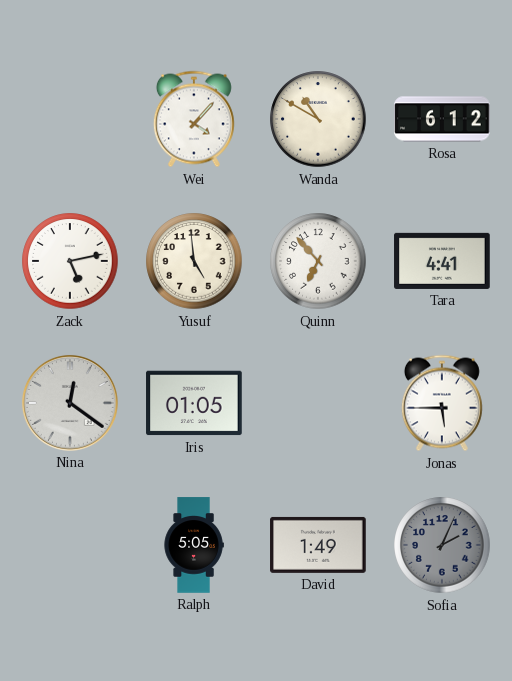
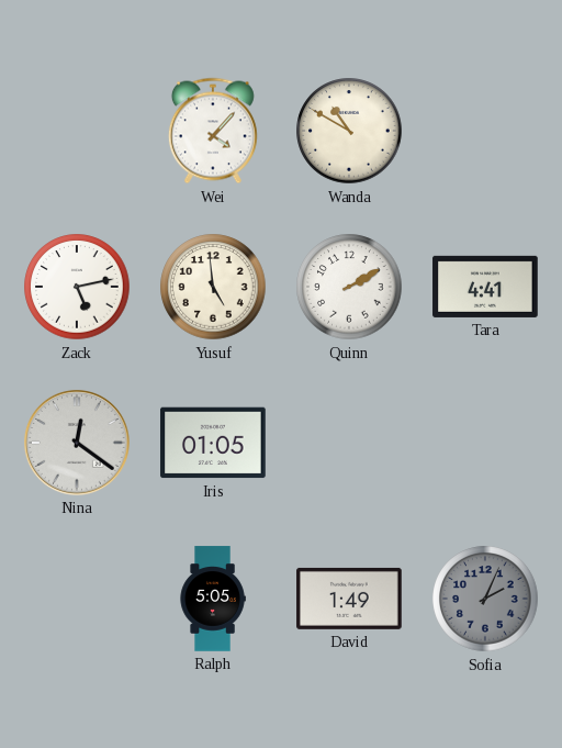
Rosa: 6:12 -> none
Quinn: 6:53 -> 2:10
Jonas: 5:45 -> none
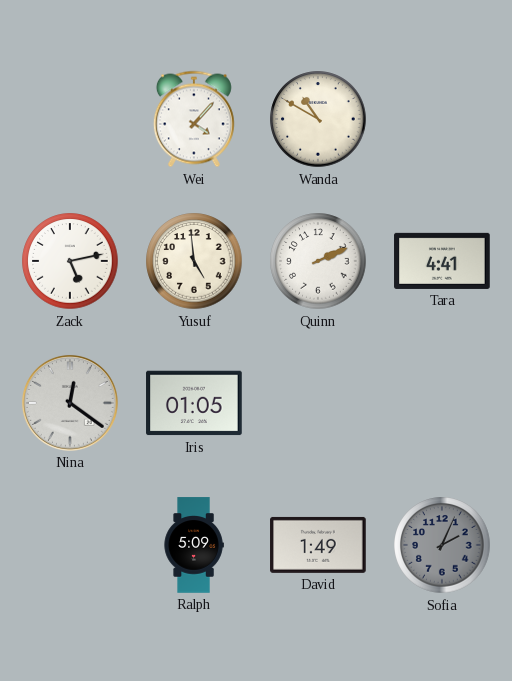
Quinn: 2:10 -> 2:11
Ralph: 5:05 -> 5:09
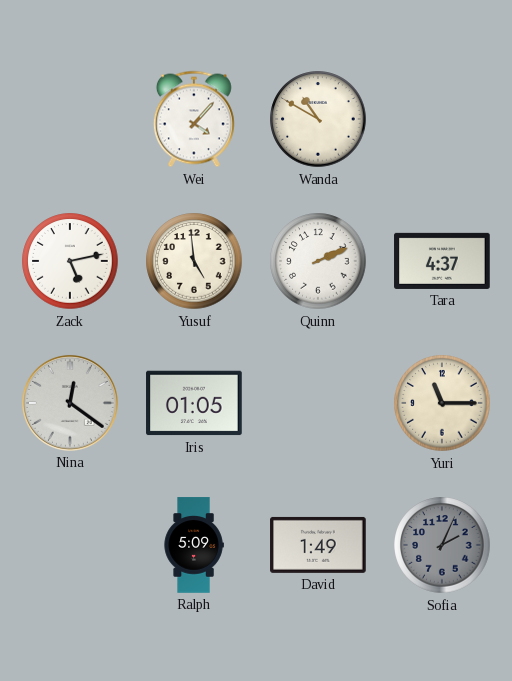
Tara: 4:41 -> 4:37
Yuri: none -> 11:15
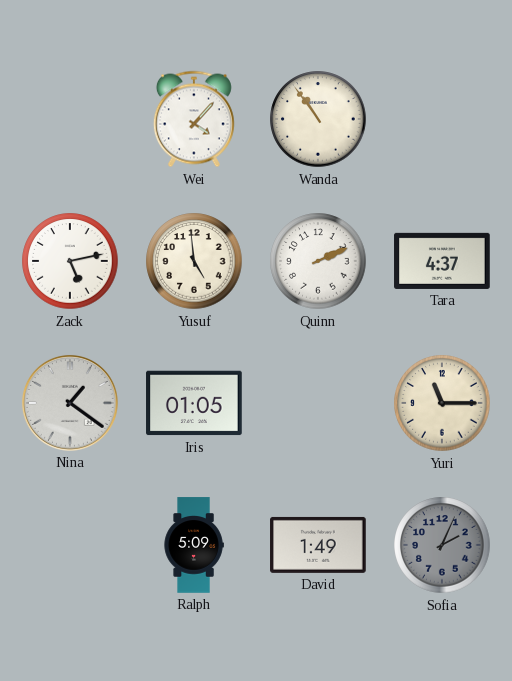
Wanda: 10:50 -> 10:54
Nina: 12:21 -> 1:21
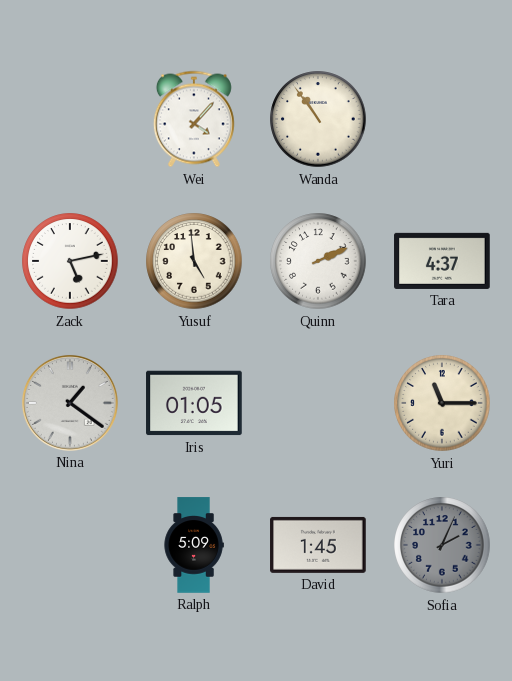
David: 1:49 -> 1:45
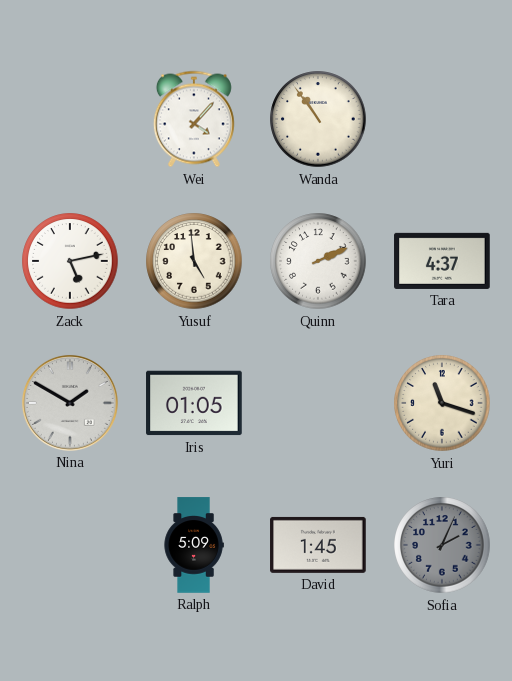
Nina: 1:21 -> 1:50
Yuri: 11:15 -> 11:18
